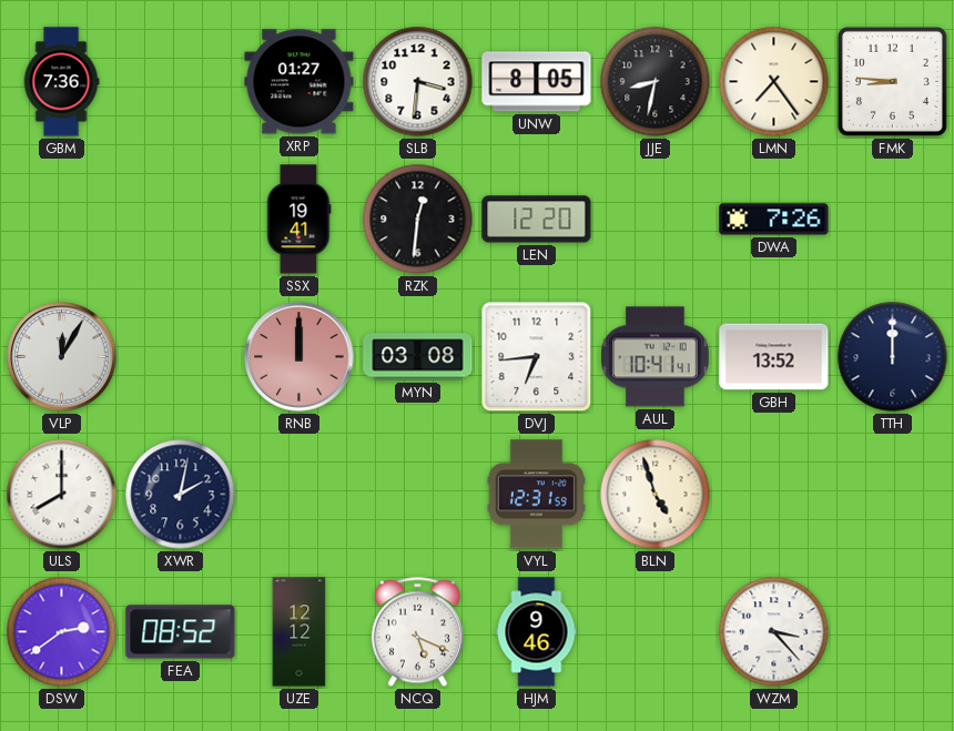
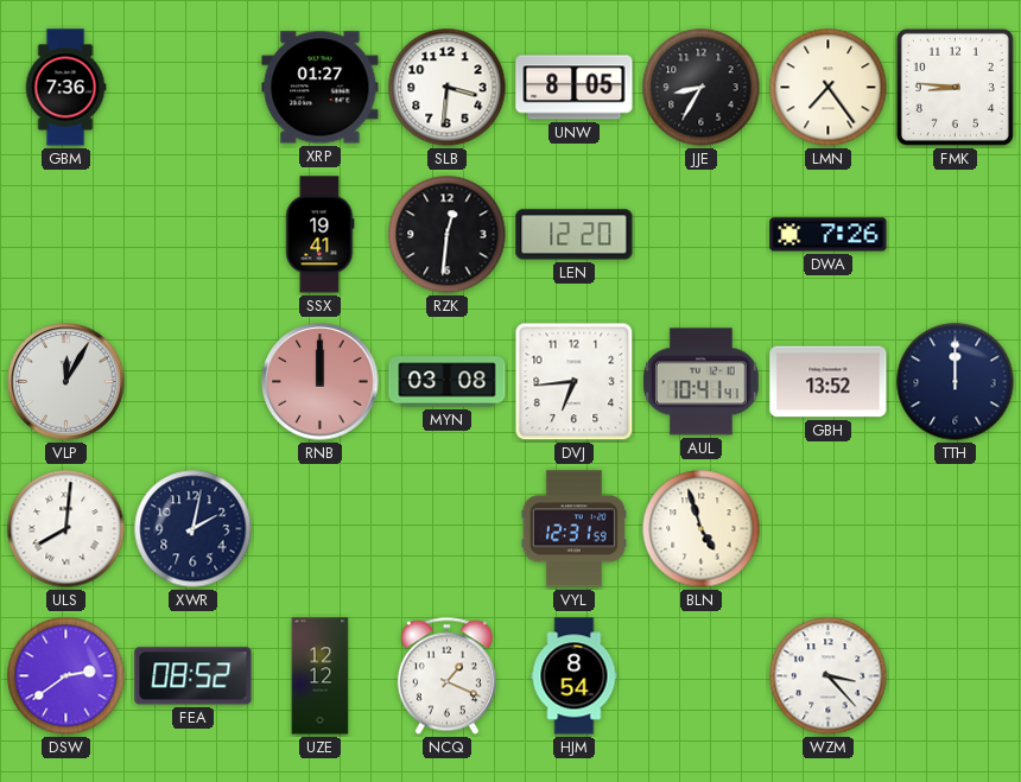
JJE: 8:32 -> 8:35
ULS: 8:00 -> 8:01
NCQ: 5:19 -> 1:19
HJM: 9:46 -> 8:54
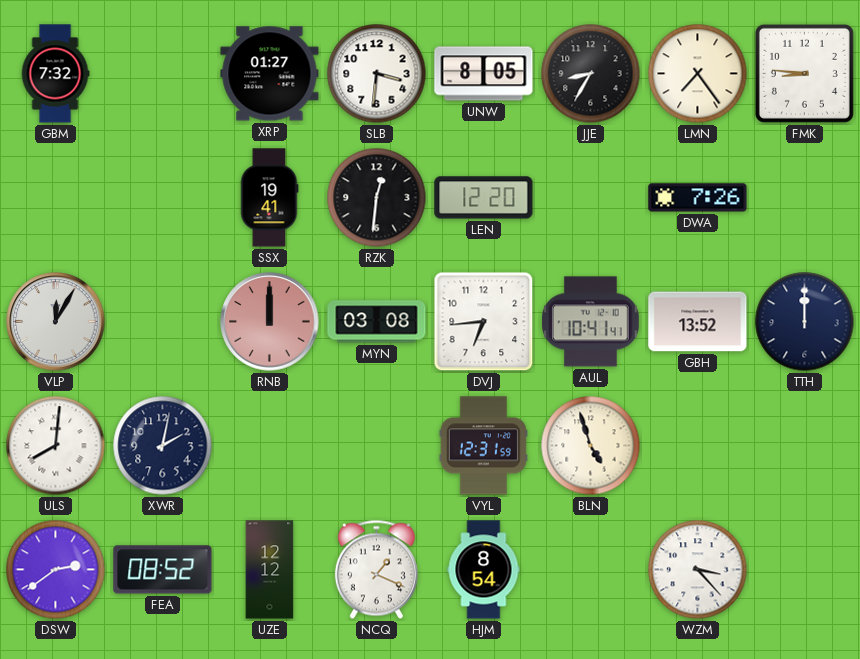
GBM: 7:36 -> 7:32
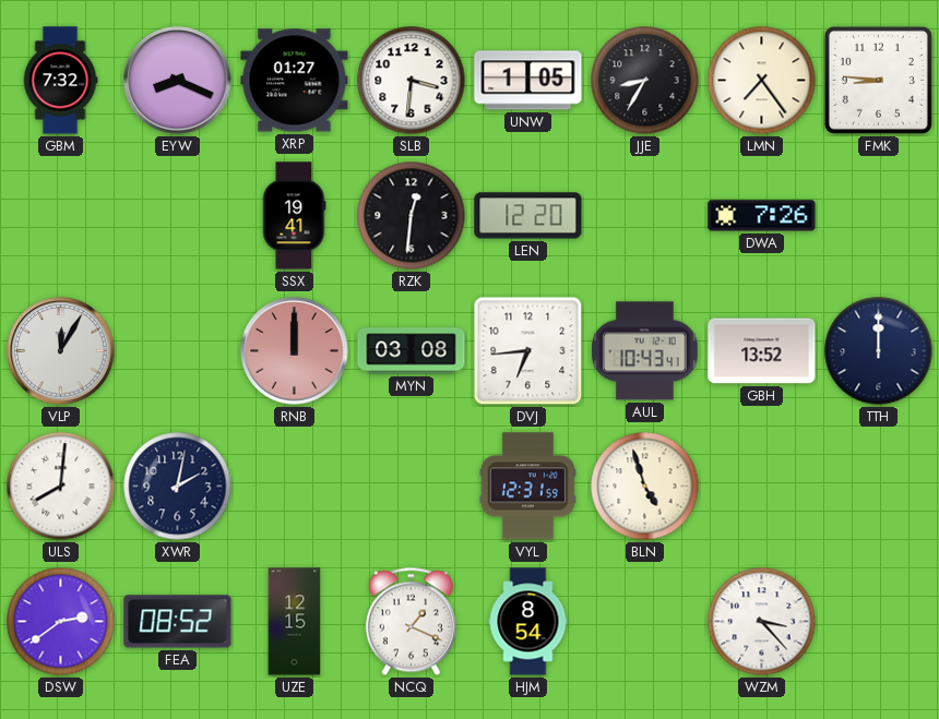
EYW: none -> 8:19
UNW: 8:05 -> 1:05
AUL: 10:41 -> 10:43
UZE: 12:12 -> 12:15
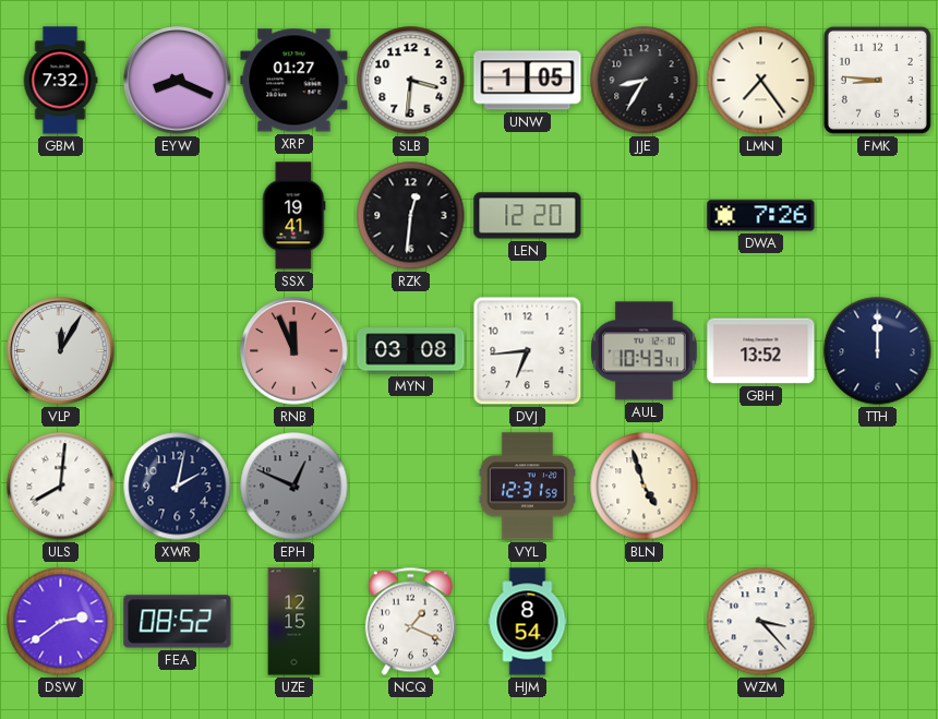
RNB: 12:00 -> 11:56
EPH: none -> 12:49
